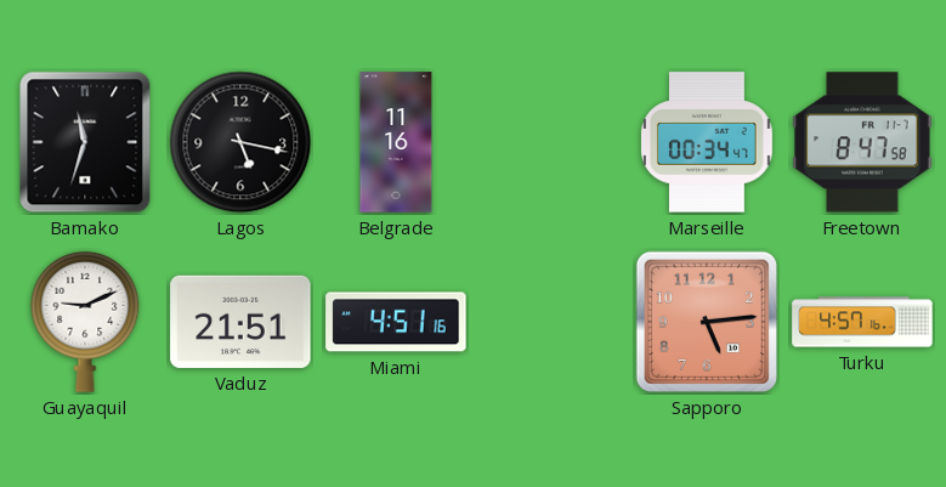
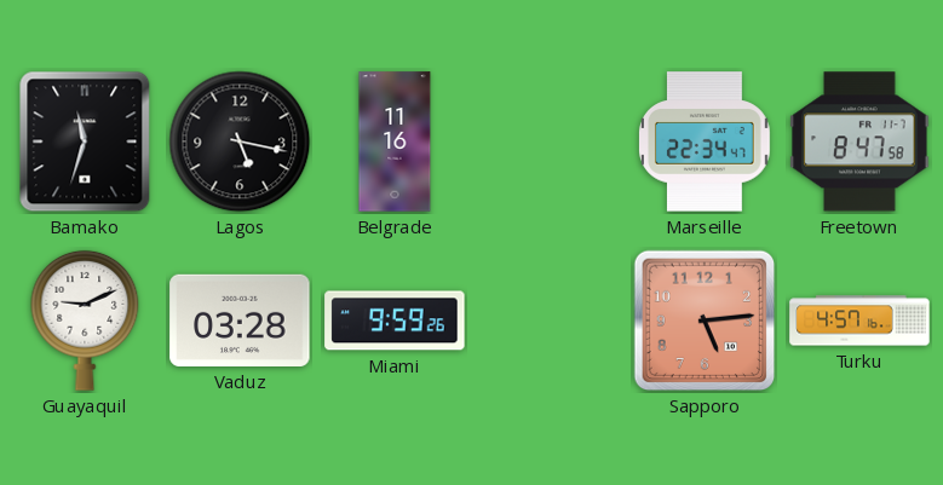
Marseille: 00:34 -> 22:34
Vaduz: 21:51 -> 03:28
Miami: 4:51 -> 9:59
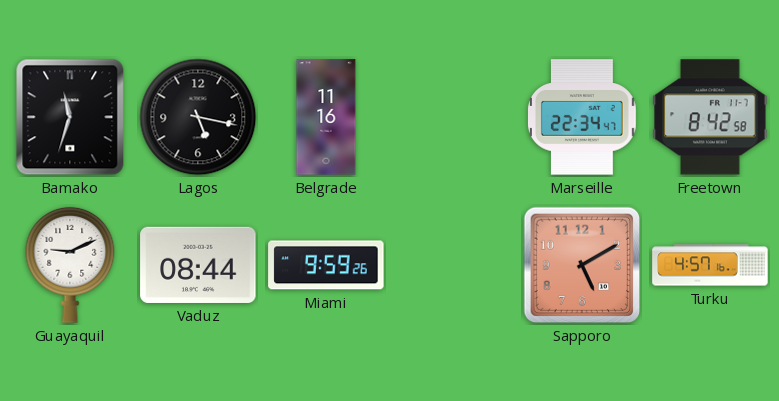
Freetown: 8:47 -> 8:42
Vaduz: 03:28 -> 08:44
Sapporo: 5:14 -> 5:10
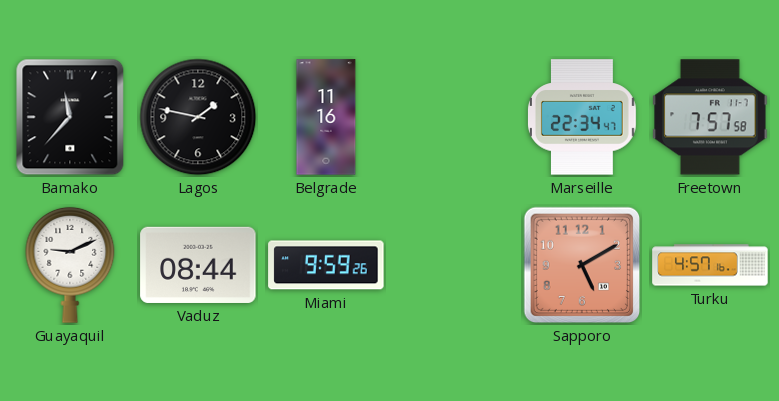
Bamako: 11:33 -> 11:37
Lagos: 5:17 -> 1:47
Freetown: 8:42 -> 7:57
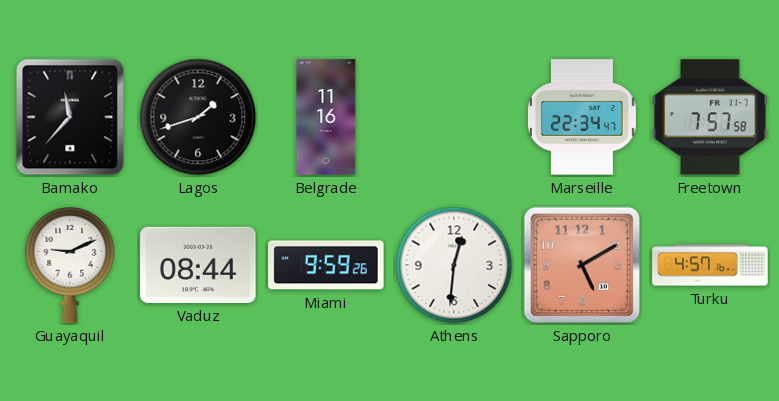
Lagos: 1:47 -> 1:42
Athens: none -> 12:31
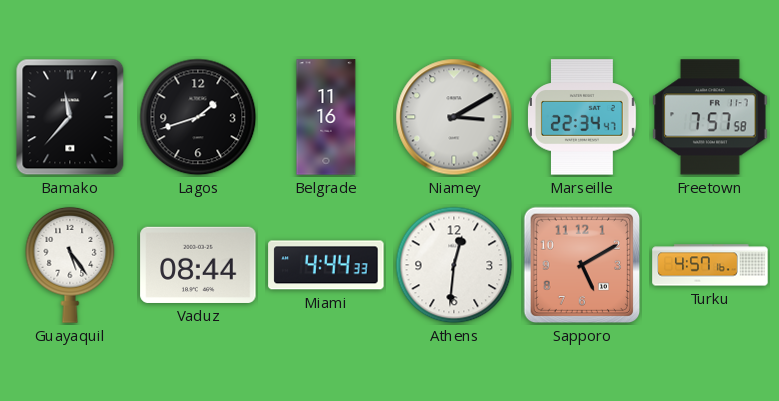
Niamey: none -> 3:10
Guayaquil: 9:11 -> 5:24
Miami: 9:59 -> 4:44
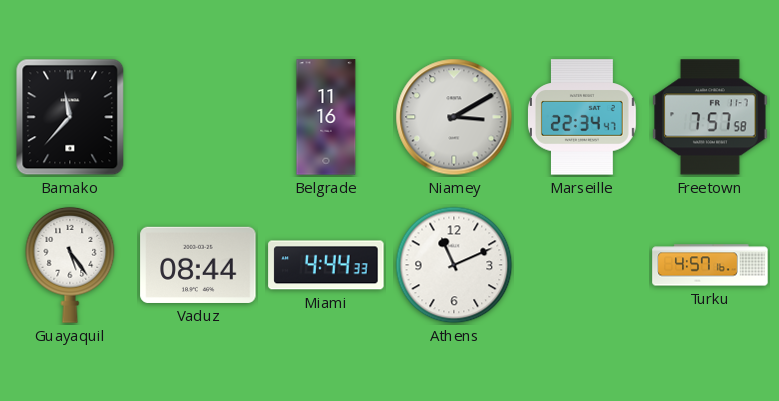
Lagos: 1:42 -> none
Athens: 12:31 -> 11:11
Sapporo: 5:10 -> none
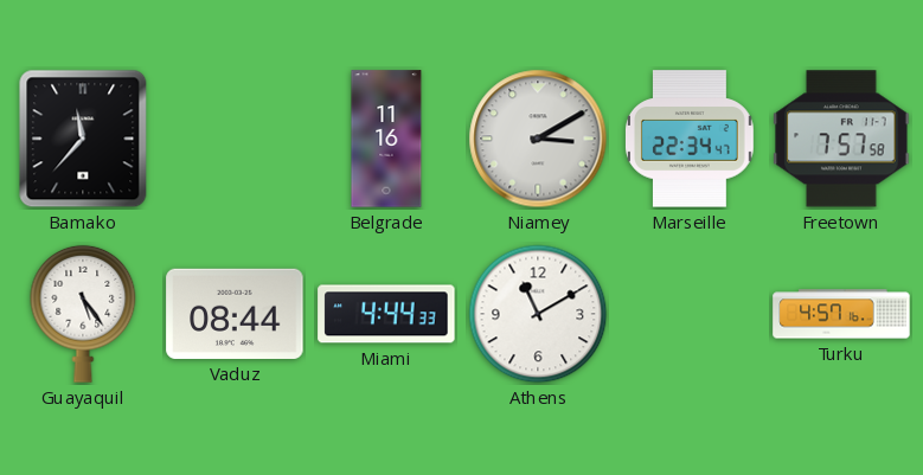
Athens: 11:11 -> 11:10
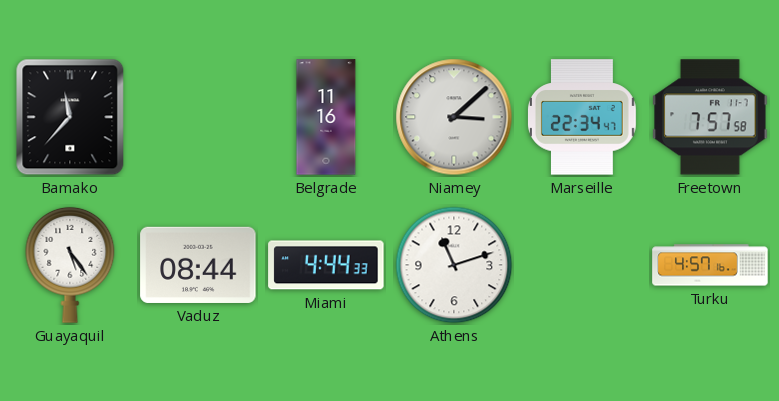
Niamey: 3:10 -> 3:08
Athens: 11:10 -> 11:12
